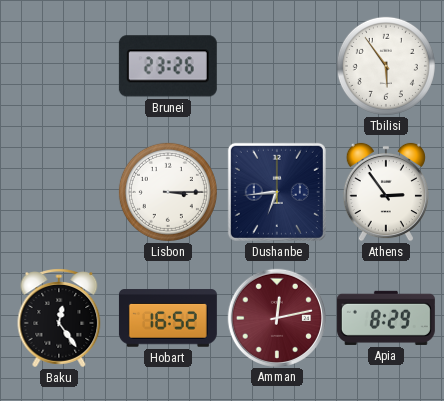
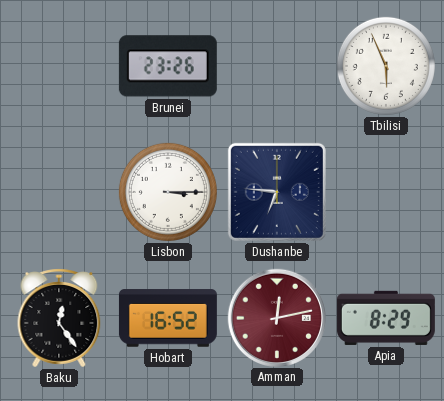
Tbilisi: 5:54 -> 5:56
Dushanbe: 6:44 -> 6:46
Athens: 2:54 -> none
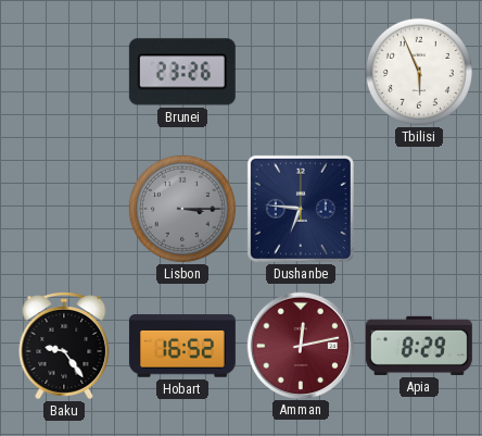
Lisbon dial: white -> grey
Baku: 12:24 -> 9:24
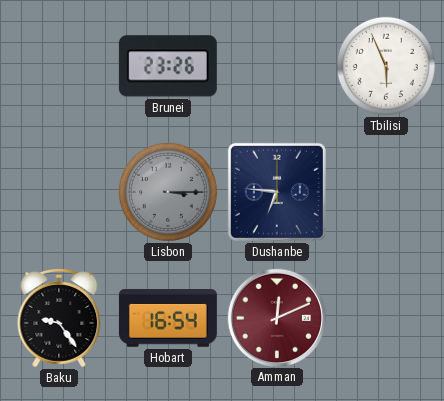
Hobart: 16:52 -> 16:54
Amman: 12:13 -> 12:11
Apia: 8:29 -> none
